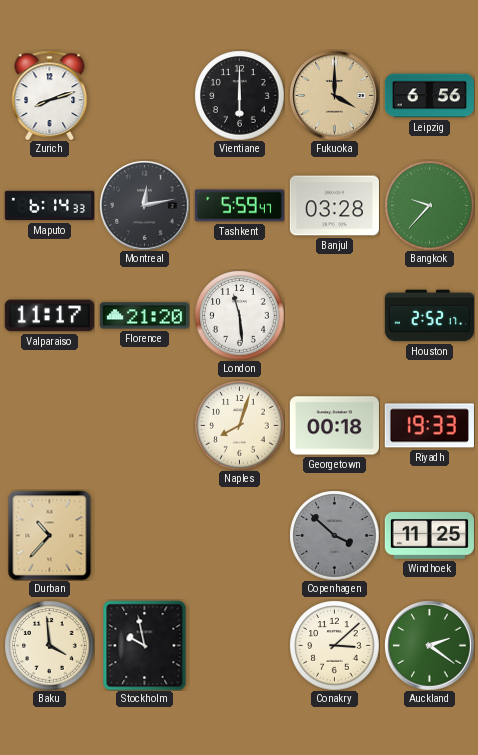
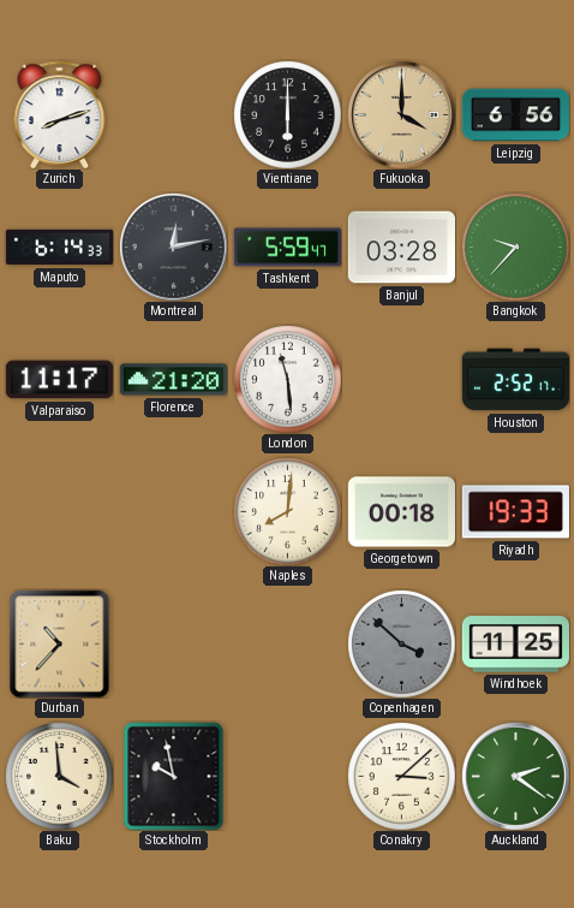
Naples: 8:03 -> 8:01
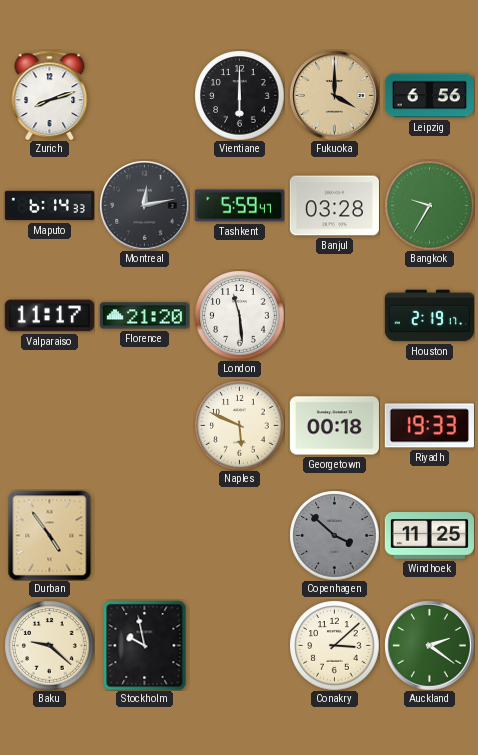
Bangkok: 9:37 -> 9:35
Houston: 2:52 -> 2:19
Naples: 8:01 -> 5:49
Durban: 10:37 -> 4:54
Baku: 3:59 -> 9:22
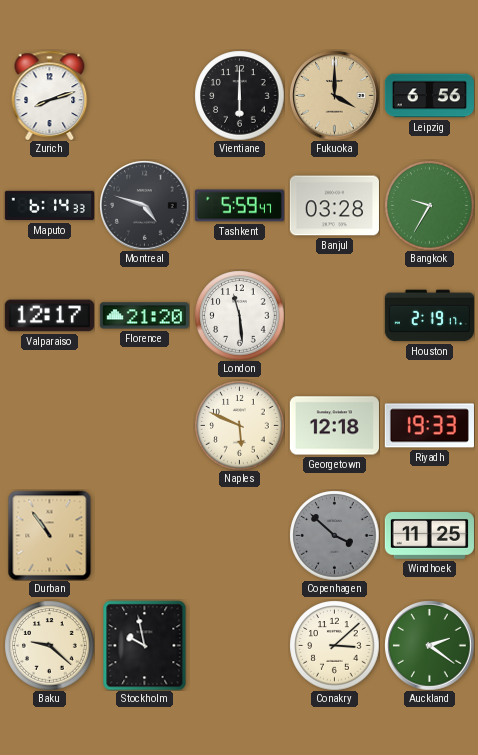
Montreal: 12:13 -> 4:48
Valparaiso: 11:17 -> 12:17
Georgetown: 00:18 -> 12:18
Durban: 4:54 -> 10:54
